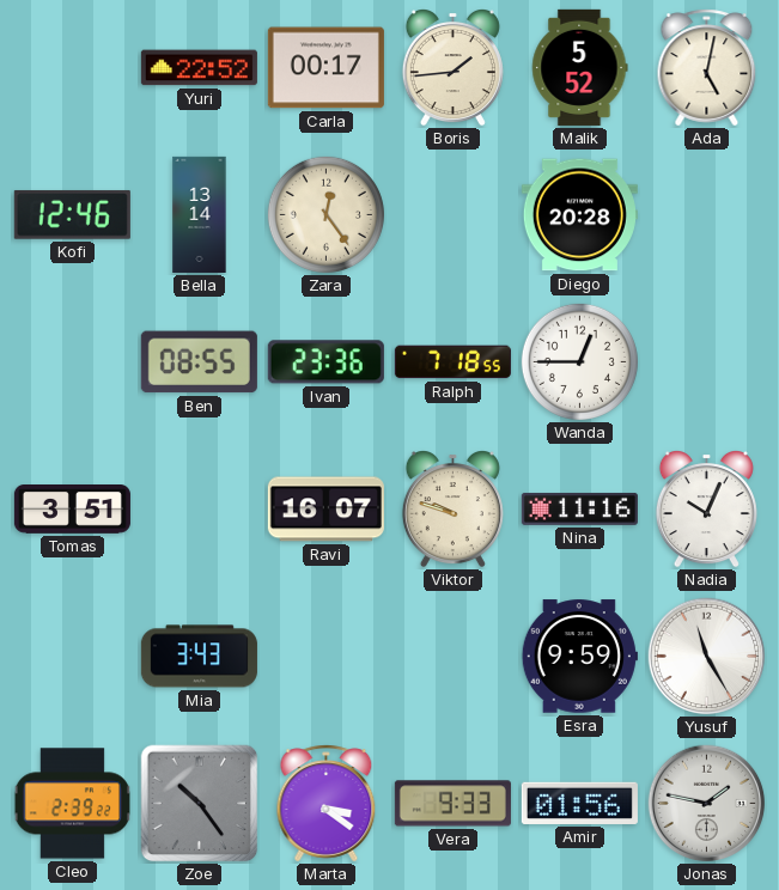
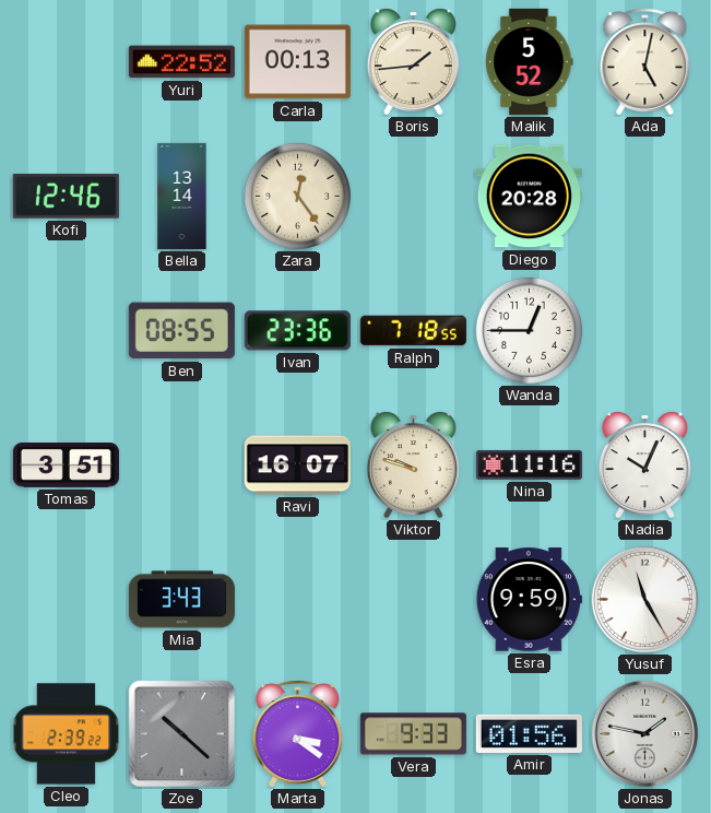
Carla: 00:17 -> 00:13
Zoe: 10:24 -> 10:22
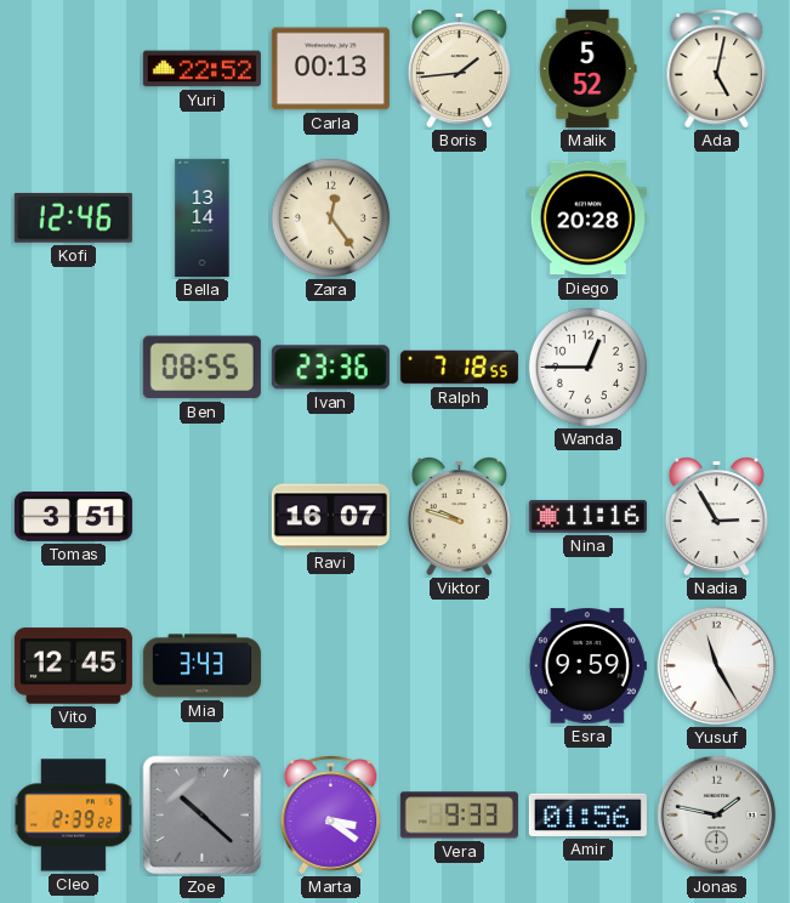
Nadia: 10:04 -> 2:55
Vito: none -> 12:45
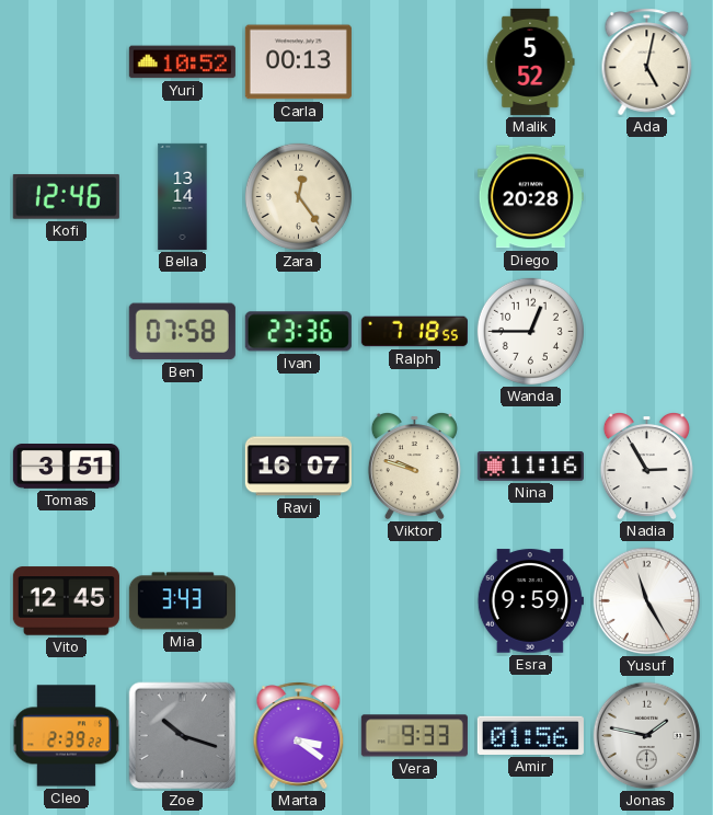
Yuri: 22:52 -> 10:52
Boris: 1:44 -> none
Ben: 08:55 -> 07:58
Zoe: 10:22 -> 10:18
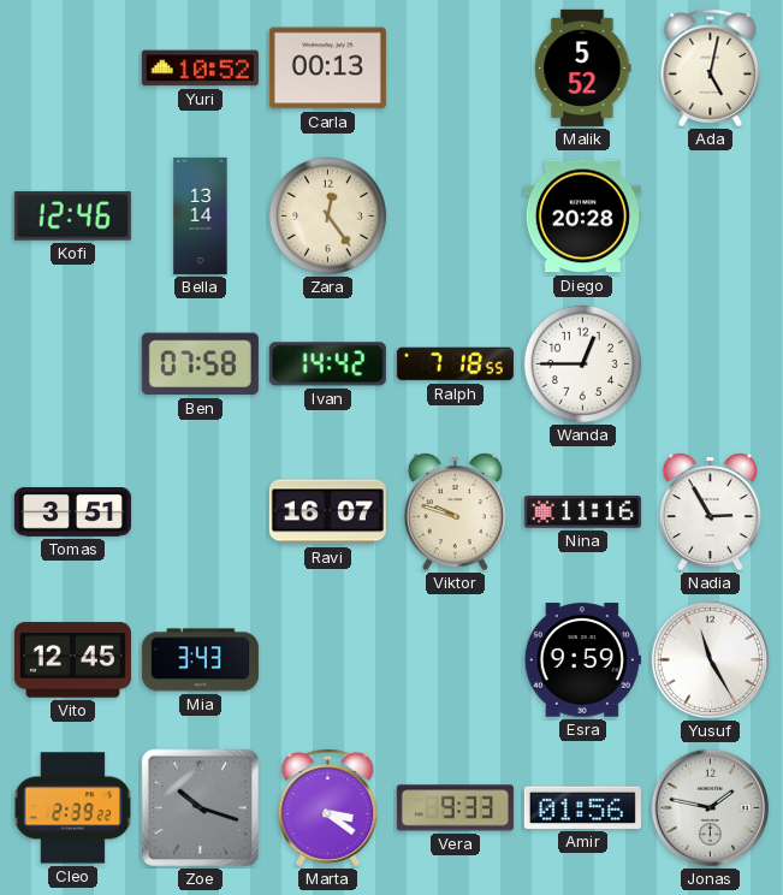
Ivan: 23:36 -> 14:42
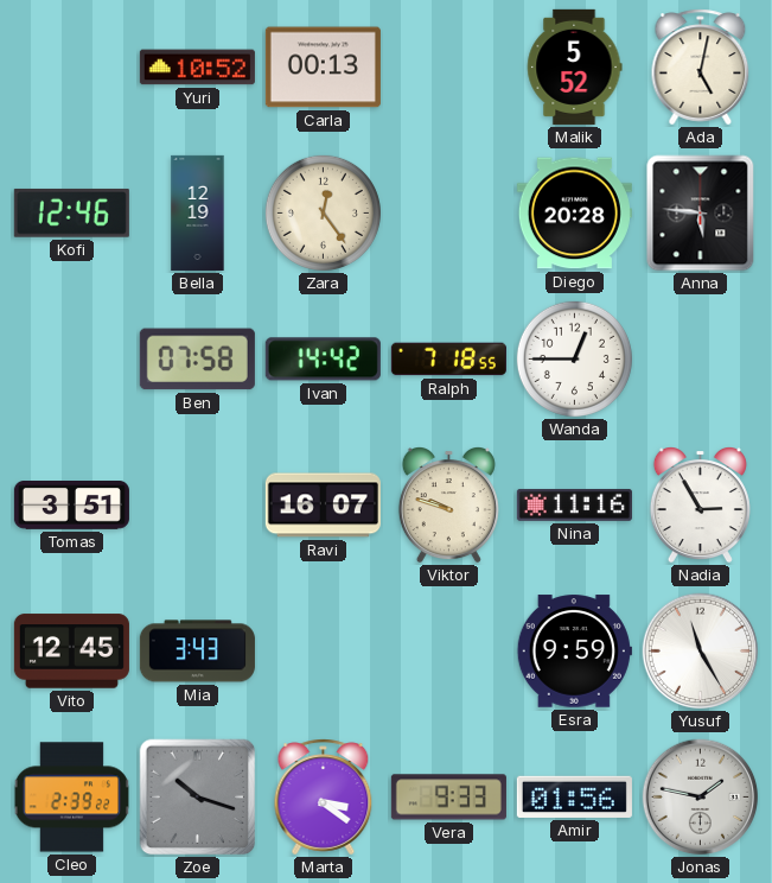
Bella: 13:14 -> 12:19
Anna: none -> 5:46
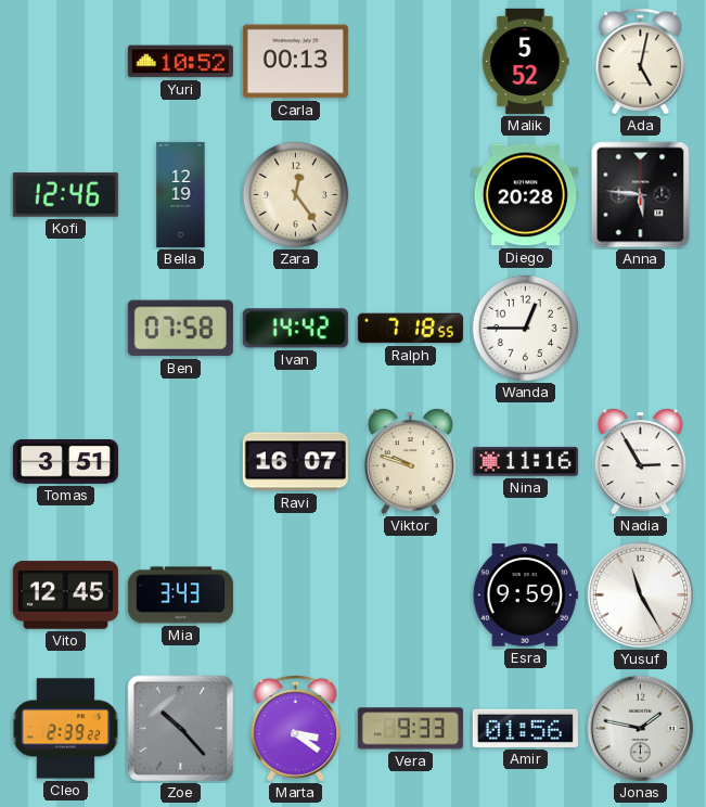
Zoe: 10:18 -> 10:23
